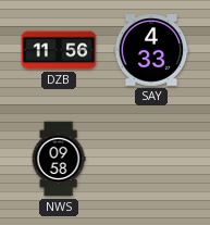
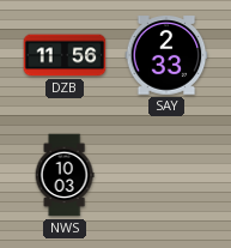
SAY: 4:33 -> 2:33
NWS: 09:58 -> 10:03
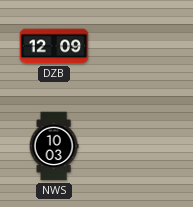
DZB: 11:56 -> 12:09
SAY: 2:33 -> none
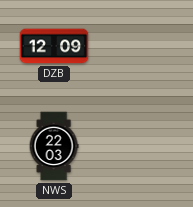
NWS: 10:03 -> 22:03
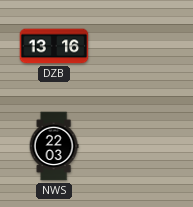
DZB: 12:09 -> 13:16
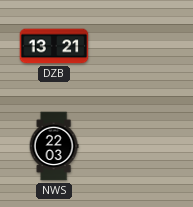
DZB: 13:16 -> 13:21
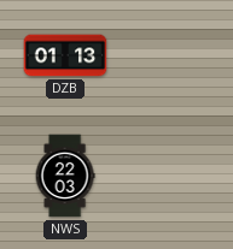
DZB: 13:21 -> 01:13
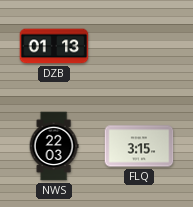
FLQ: none -> 3:15
